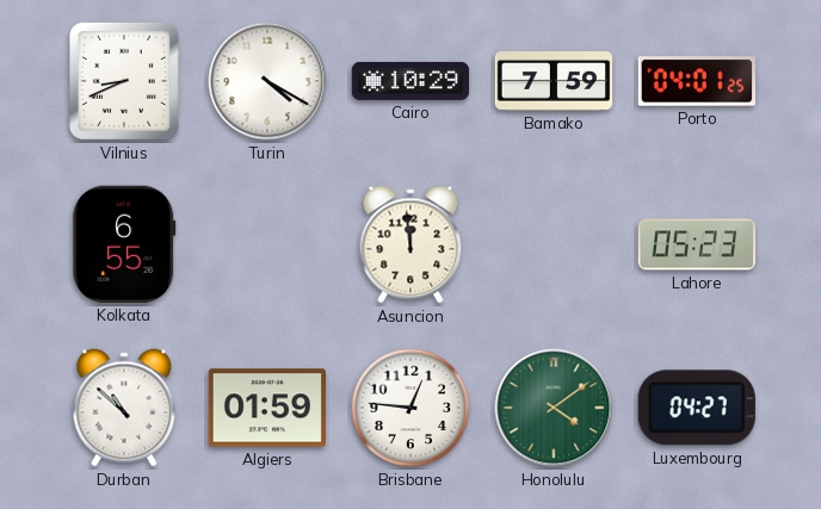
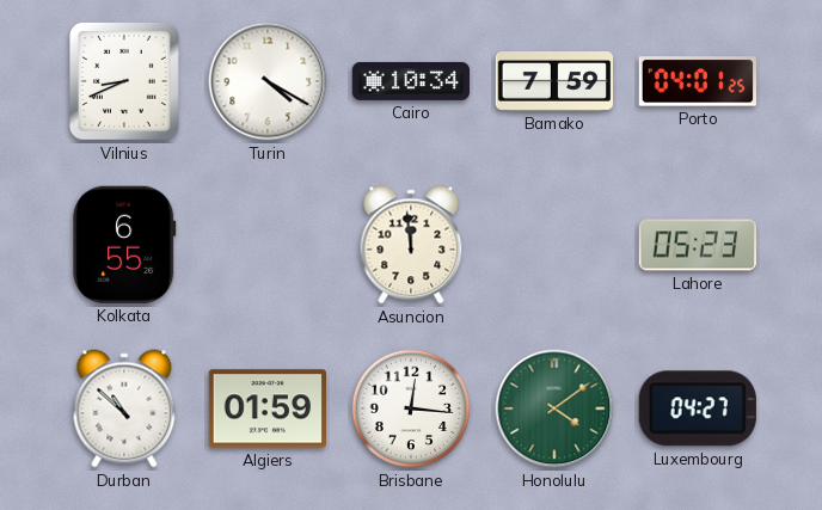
Cairo: 10:29 -> 10:34
Brisbane: 12:46 -> 12:16
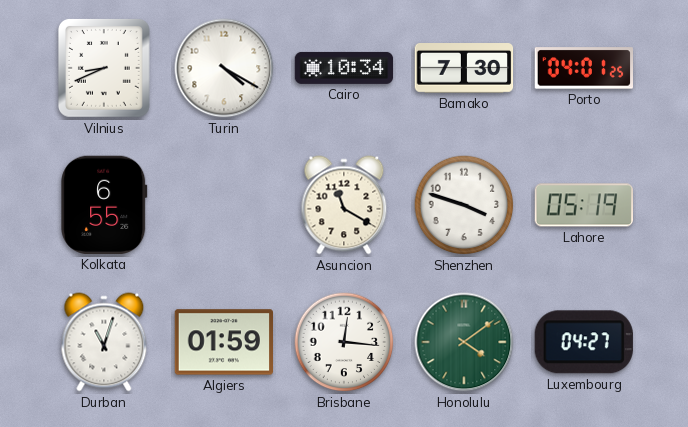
Bamako: 7:59 -> 7:30
Asuncion: 11:59 -> 11:20
Shenzhen: none -> 3:48
Lahore: 05:23 -> 05:19
Durban: 10:52 -> 11:03
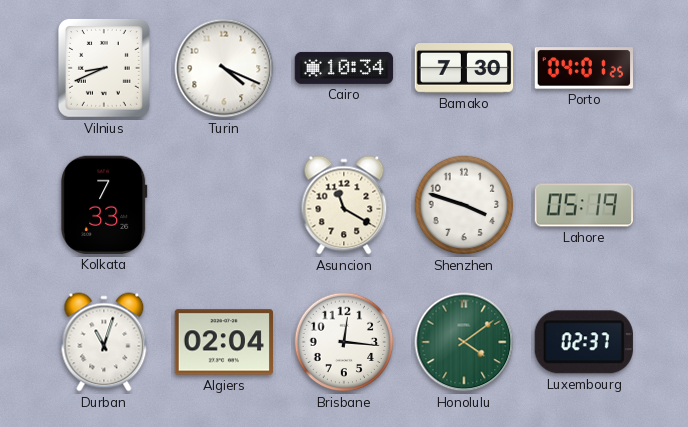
Turin: 4:20 -> 4:19
Kolkata: 6:55 -> 7:33
Algiers: 01:59 -> 02:04
Luxembourg: 04:27 -> 02:37
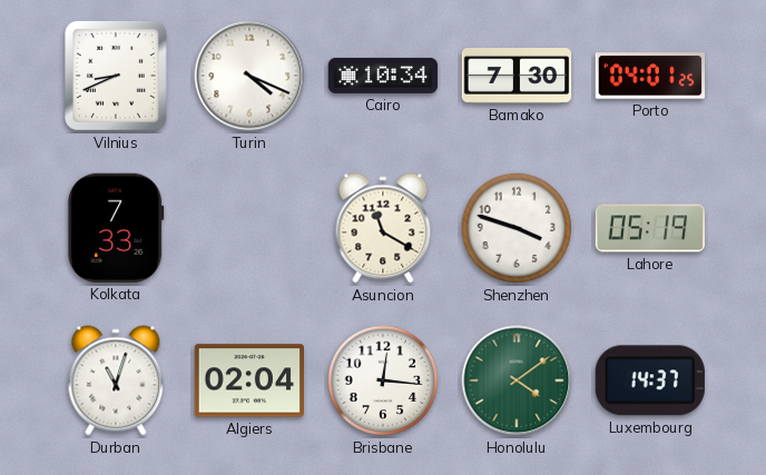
Luxembourg: 02:37 -> 14:37
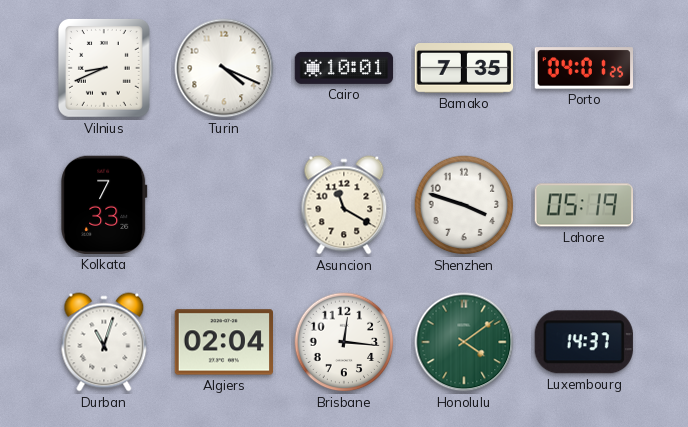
Cairo: 10:34 -> 10:01
Bamako: 7:30 -> 7:35
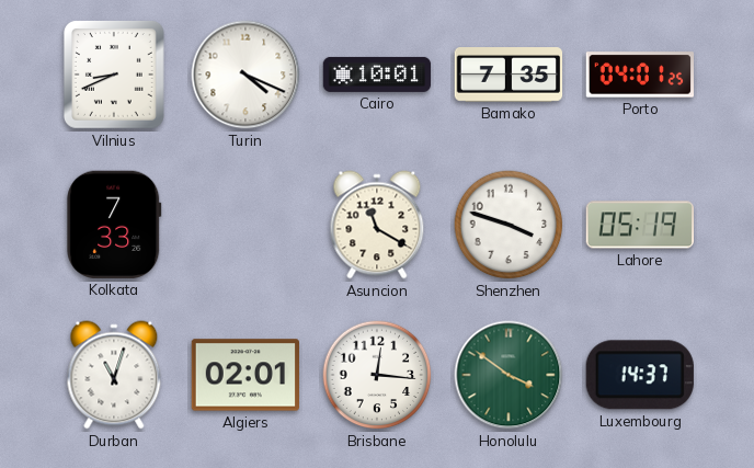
Algiers: 02:04 -> 02:01
Honolulu: 4:09 -> 3:51
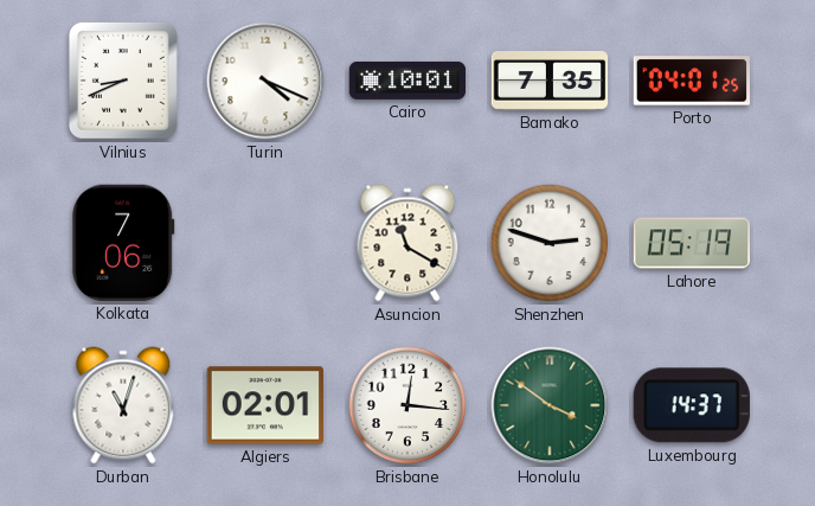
Kolkata: 7:33 -> 7:06
Shenzhen: 3:48 -> 2:48
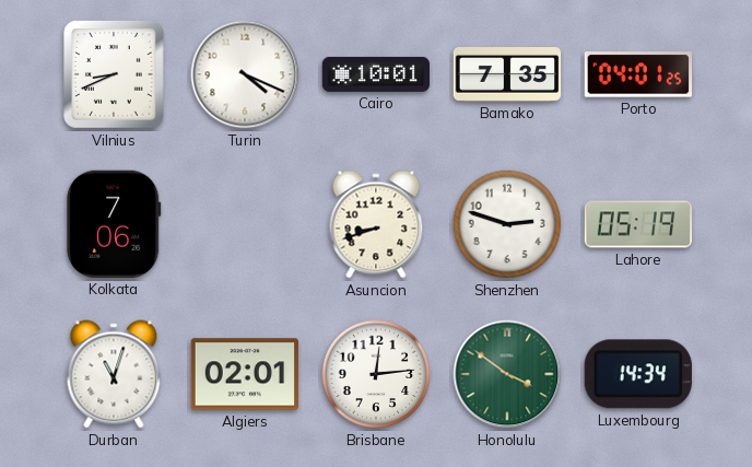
Asuncion: 11:20 -> 8:42
Brisbane: 12:16 -> 12:14
Luxembourg: 14:37 -> 14:34
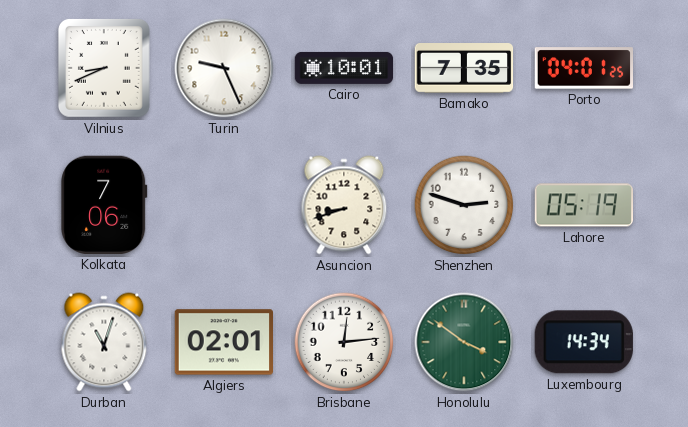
Turin: 4:19 -> 9:26
